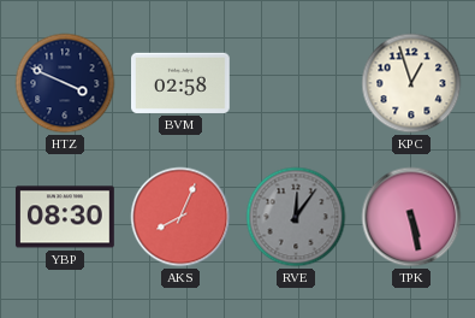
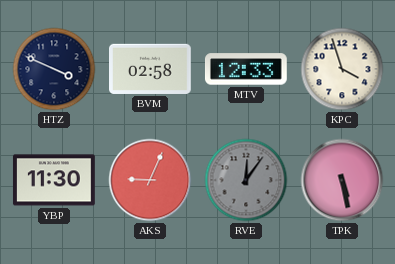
MTV: none -> 12:33
KPC: 12:57 -> 3:57
YBP: 08:30 -> 11:30
AKS: 8:04 -> 9:04
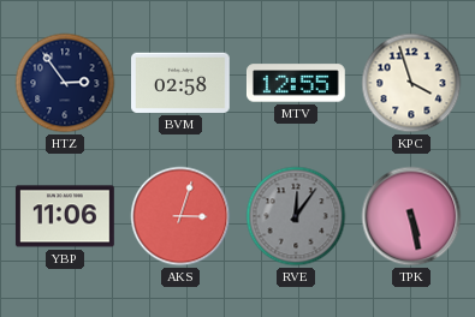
HTZ: 3:49 -> 2:54
MTV: 12:33 -> 12:55
YBP: 11:30 -> 11:06
AKS: 9:04 -> 3:03
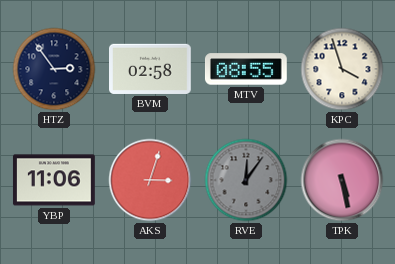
MTV: 12:55 -> 08:55
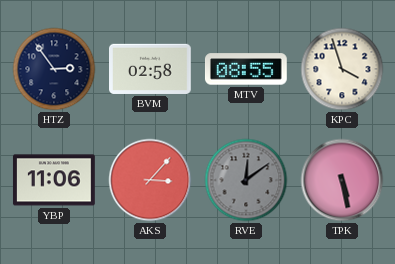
AKS: 3:03 -> 3:07
RVE: 12:06 -> 12:09
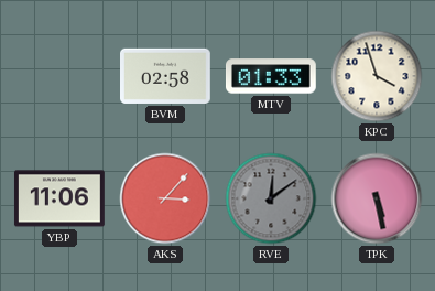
HTZ: 2:54 -> none
MTV: 08:55 -> 01:33
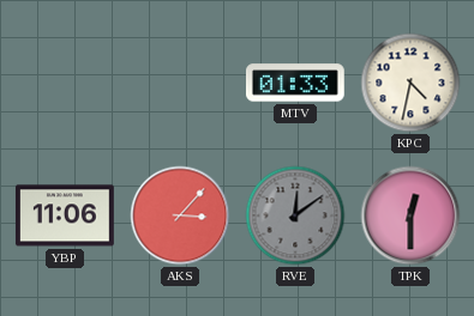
BVM: 02:58 -> none
KPC: 3:57 -> 4:32
TPK: 5:28 -> 12:30
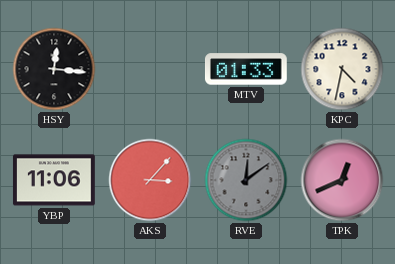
HSY: none -> 12:16
TPK: 12:30 -> 12:41
